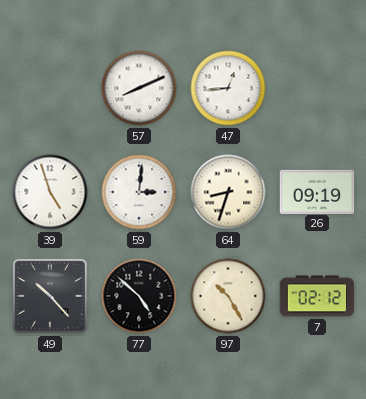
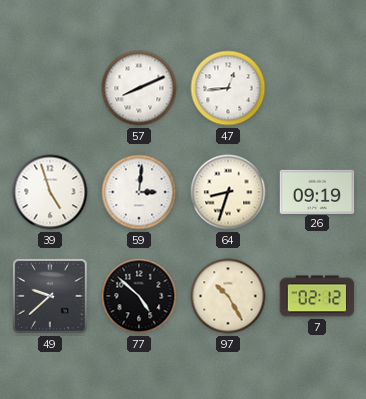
49: 10:23 -> 9:38
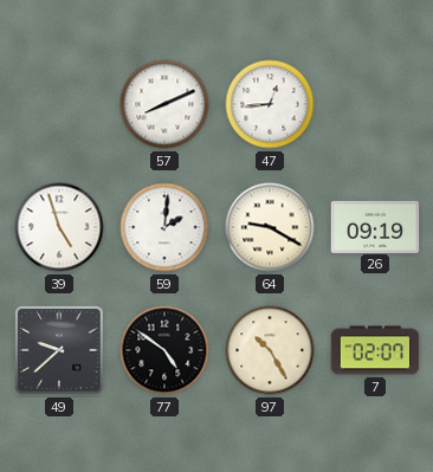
59: 3:01 -> 2:01
64: 8:33 -> 9:20
77: 4:52 -> 4:51
7: 02:12 -> 02:07
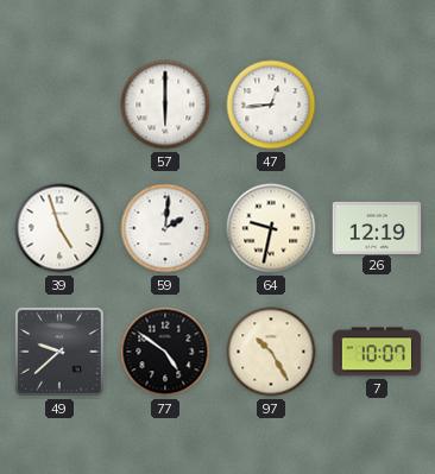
57: 8:11 -> 6:00
64: 9:20 -> 9:32
26: 09:19 -> 12:19
7: 02:07 -> 10:07
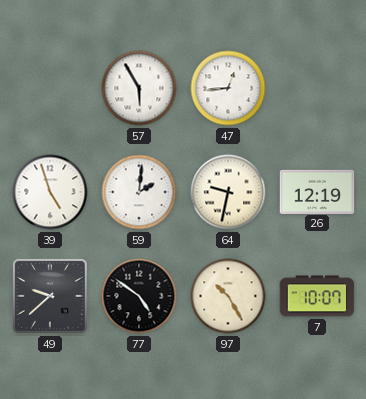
57: 6:00 -> 5:55
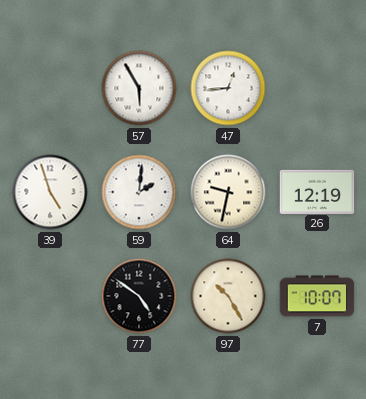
49: 9:38 -> none
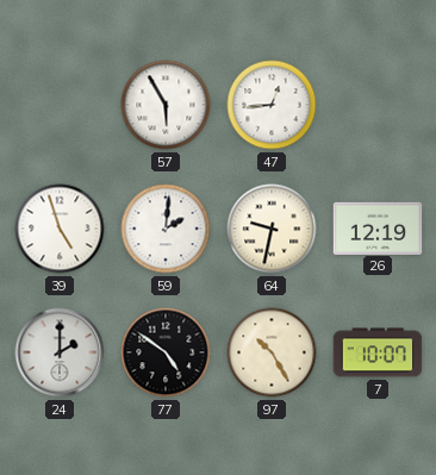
24: none -> 2:00
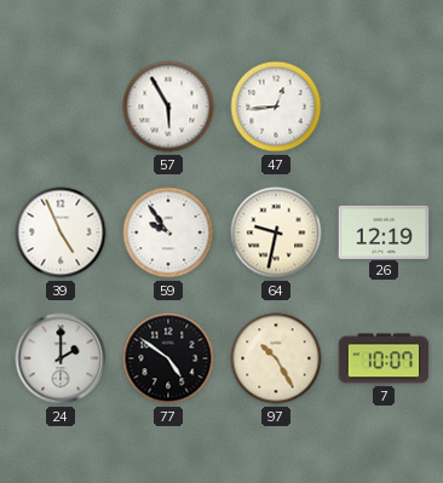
39: 4:57 -> 4:56
59: 2:01 -> 9:54
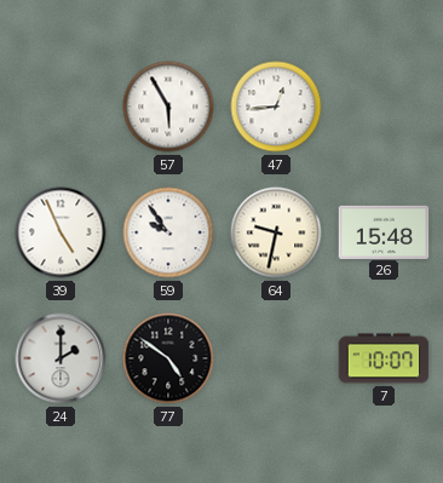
26: 12:19 -> 15:48
97: 10:25 -> none
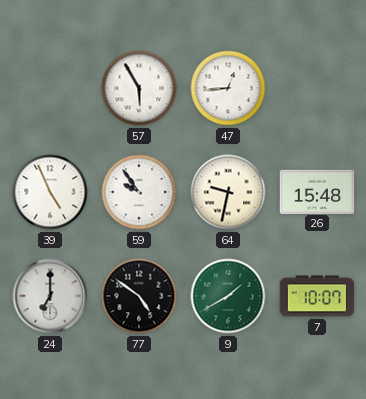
24: 2:00 -> 7:00
9: none -> 1:40
